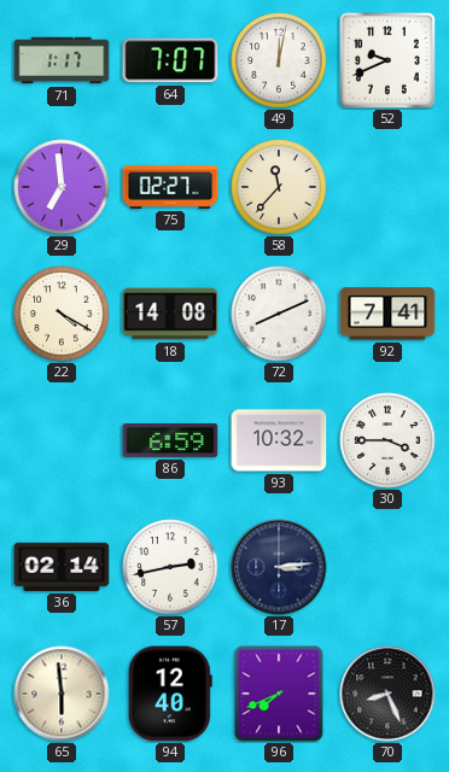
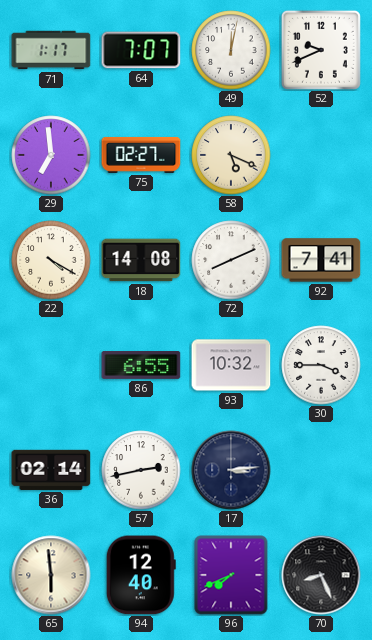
58: 11:37 -> 5:19
86: 6:59 -> 6:55
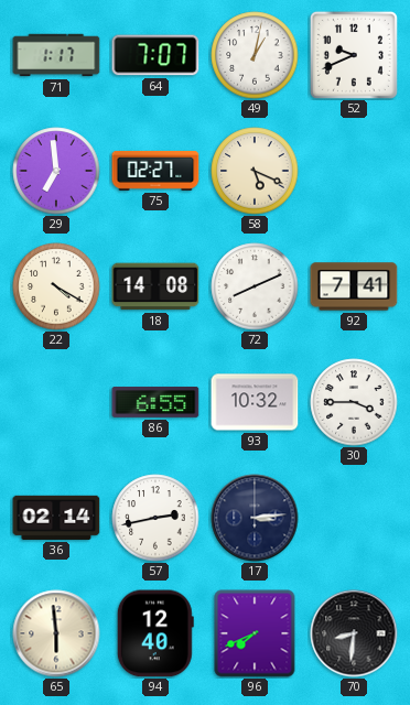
49: 12:02 -> 1:02
70: 8:26 -> 8:31
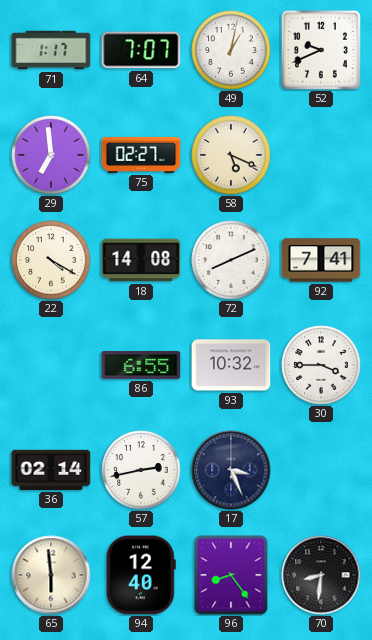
17: 3:14 -> 3:26
96: 7:41 -> 8:24
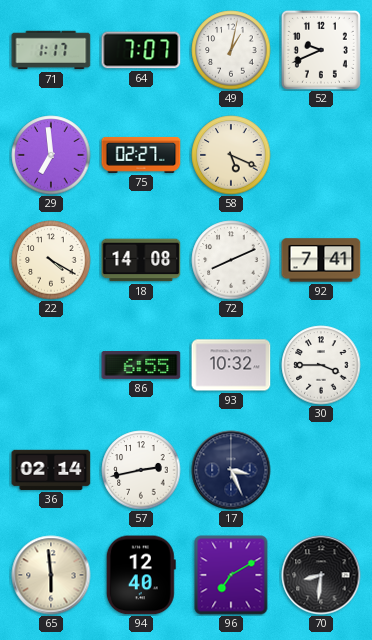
96: 8:24 -> 7:10
